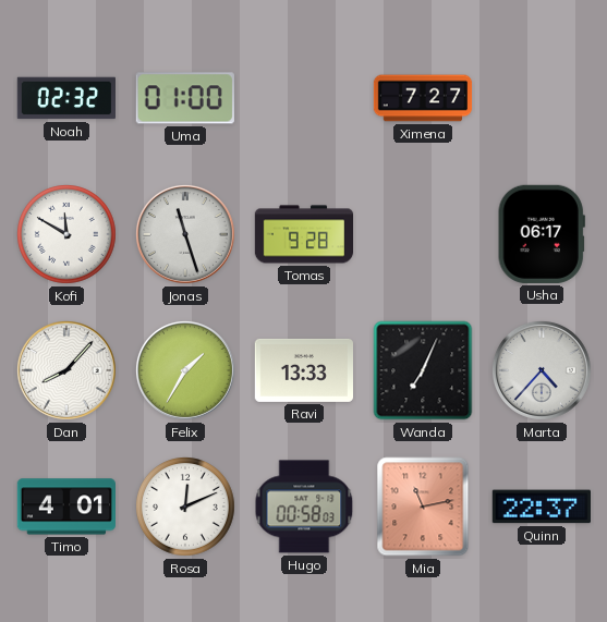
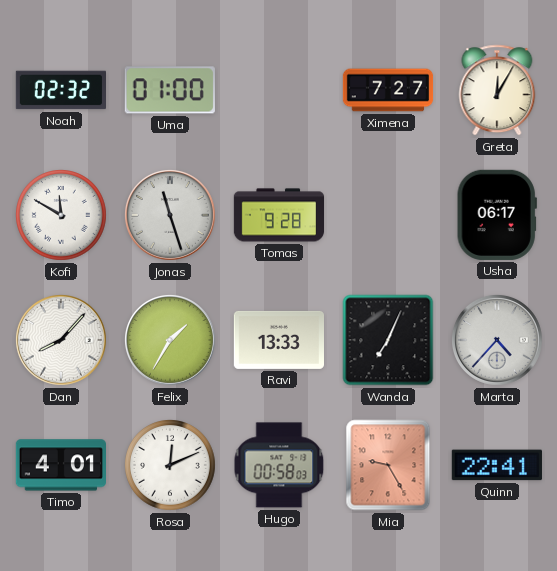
Greta: none -> 12:05
Mia: 11:13 -> 9:25
Quinn: 22:37 -> 22:41
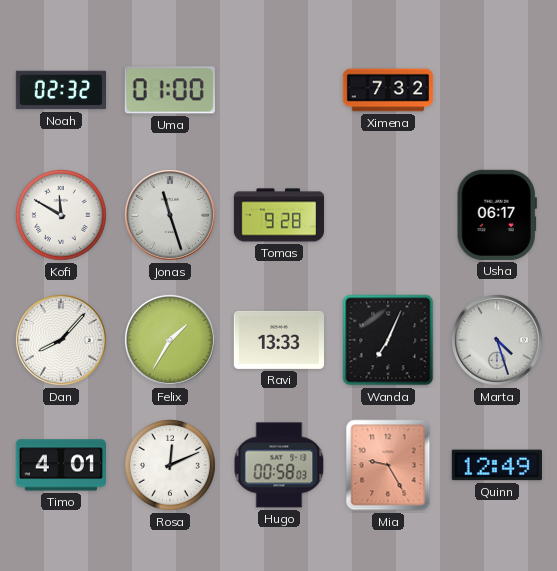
Ximena: 7:27 -> 7:32
Greta: 12:05 -> none
Marta: 4:37 -> 4:27
Quinn: 22:41 -> 12:49
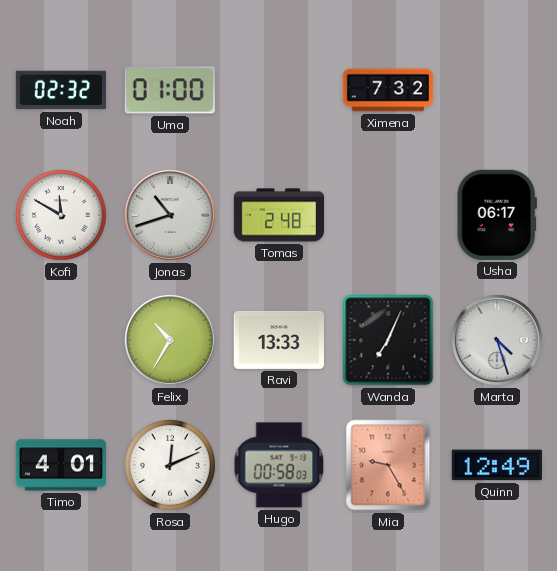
Jonas: 11:27 -> 10:42
Tomas: 9:28 -> 2:48
Dan: 8:07 -> none
Felix: 1:35 -> 10:35
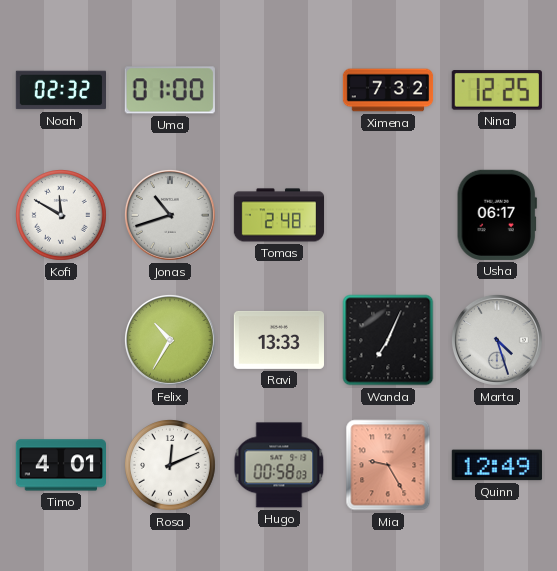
Nina: none -> 12:25
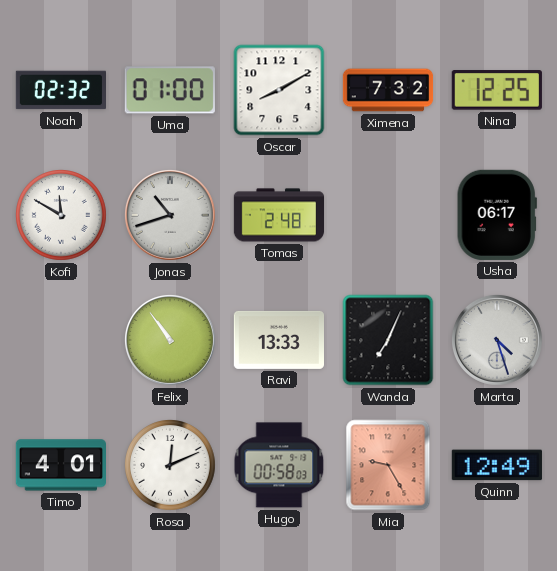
Oscar: none -> 8:10
Felix: 10:35 -> 10:54
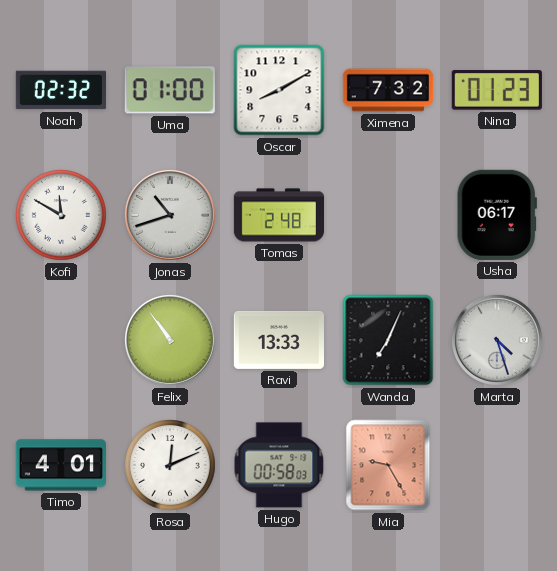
Nina: 12:25 -> 01:23
Quinn: 12:49 -> none
